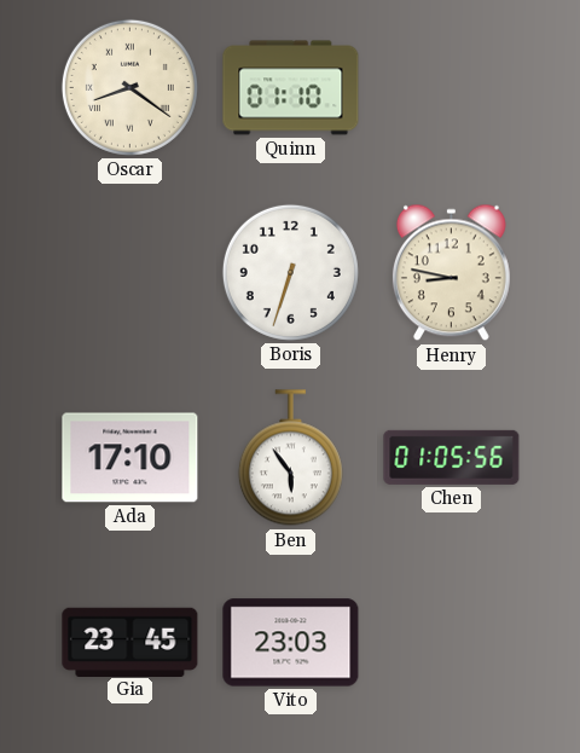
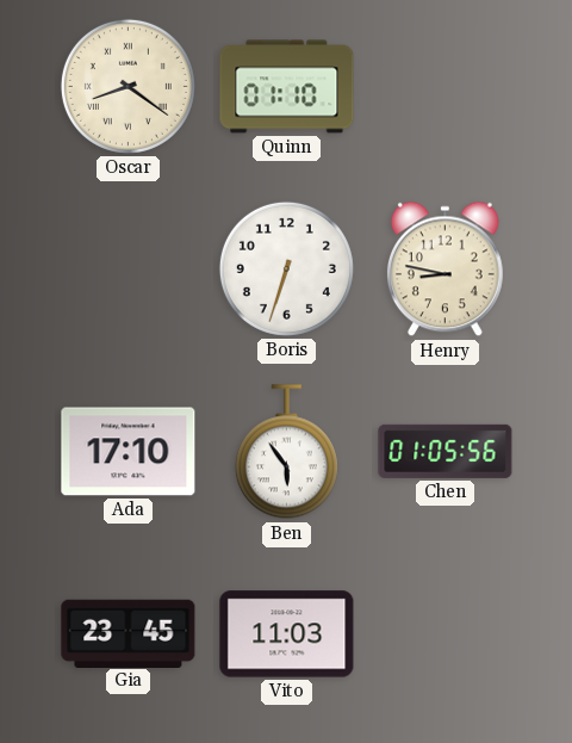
Vito: 23:03 -> 11:03
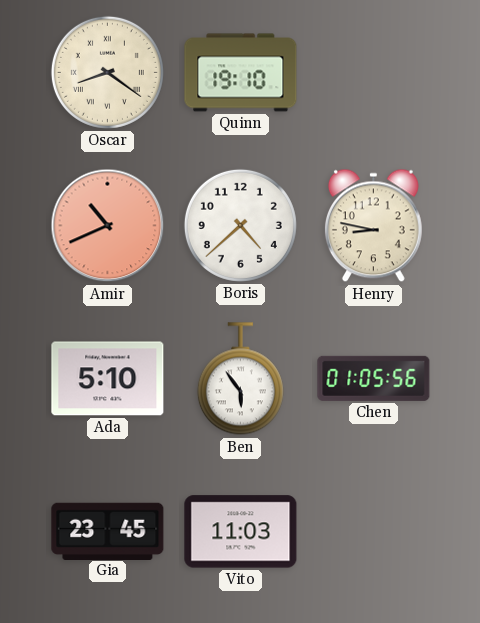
Quinn: 01:10 -> 19:10
Amir: none -> 10:41
Boris: 6:33 -> 4:38
Ada: 17:10 -> 5:10
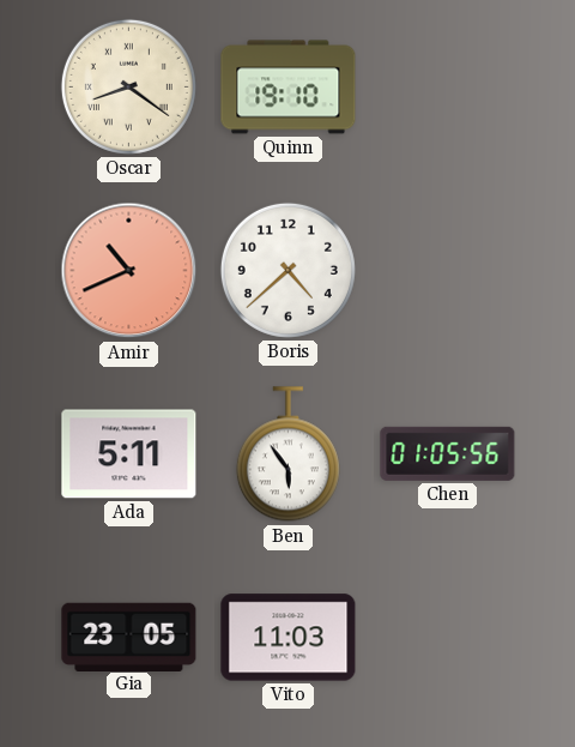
Henry: 8:47 -> none
Ada: 5:10 -> 5:11
Gia: 23:45 -> 23:05
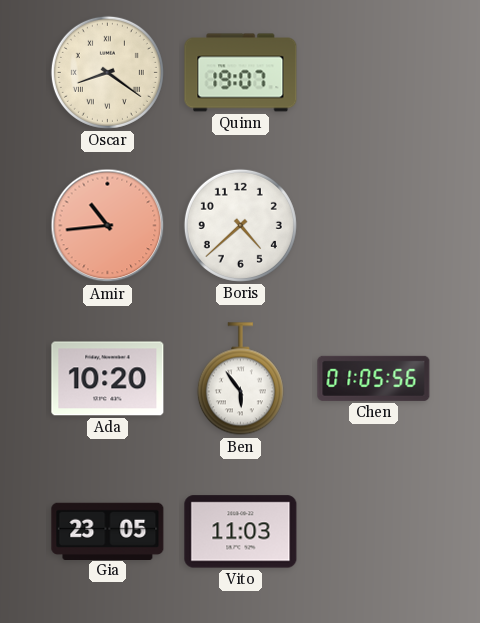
Quinn: 19:10 -> 19:07
Amir: 10:41 -> 10:44
Ada: 5:11 -> 10:20
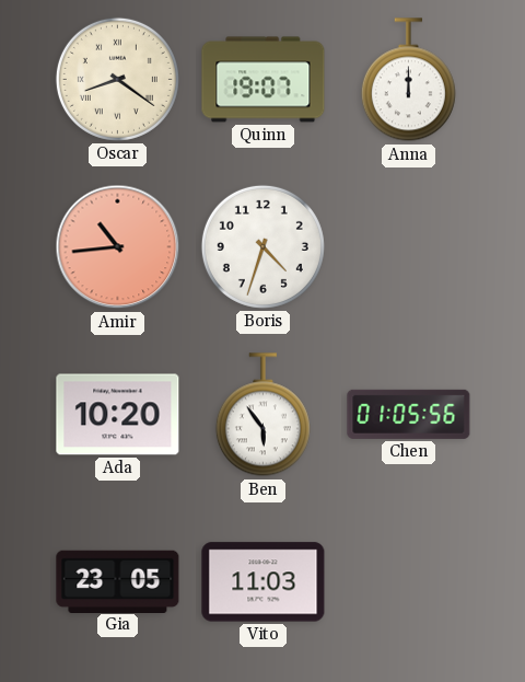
Anna: none -> 12:00
Boris: 4:38 -> 4:33
